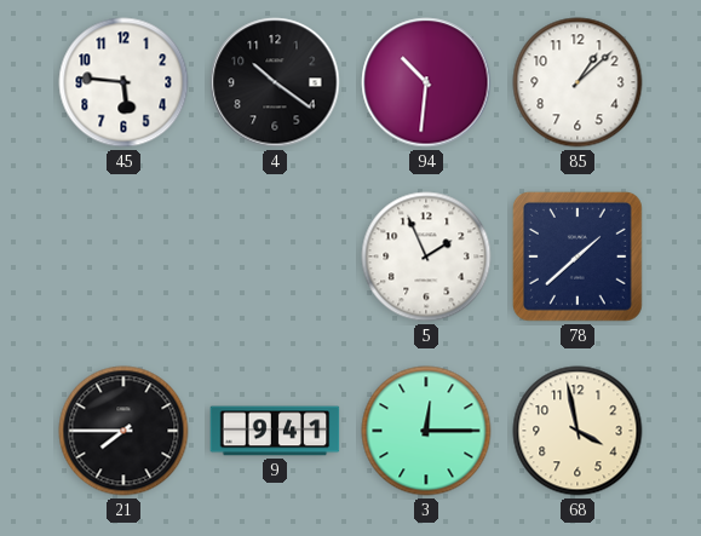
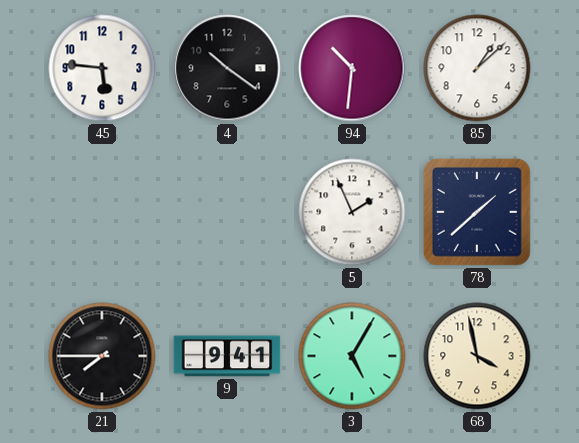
3: 12:15 -> 5:05
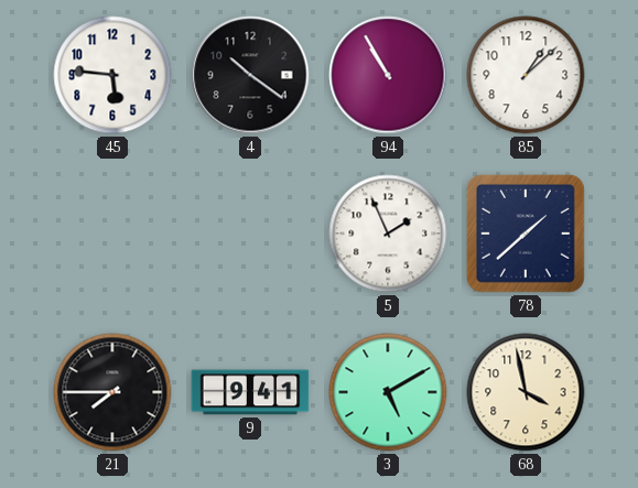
94: 10:31 -> 10:55
3: 5:05 -> 5:10
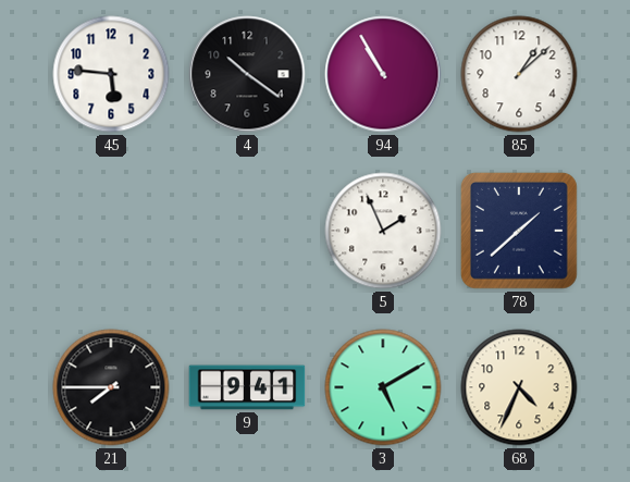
68: 3:58 -> 4:34
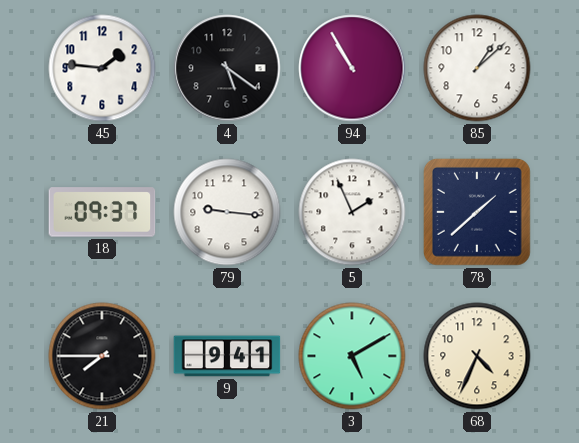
45: 5:46 -> 1:46
4: 10:21 -> 5:21
18: none -> 09:37
79: none -> 9:16
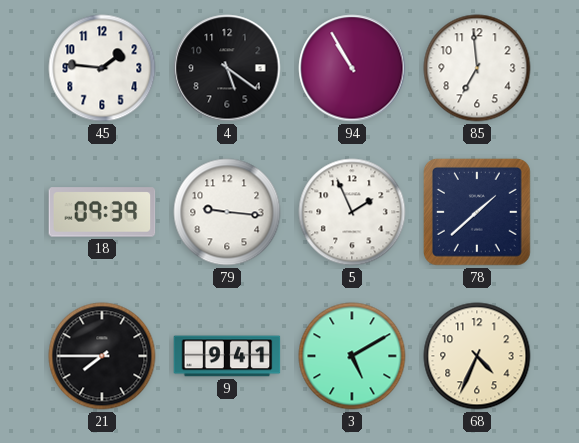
85: 1:08 -> 6:59
18: 09:37 -> 09:39
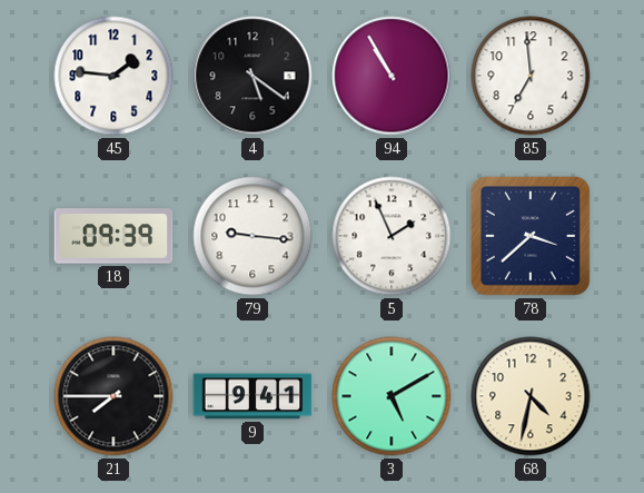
78: 1:38 -> 3:38
68: 4:34 -> 4:32
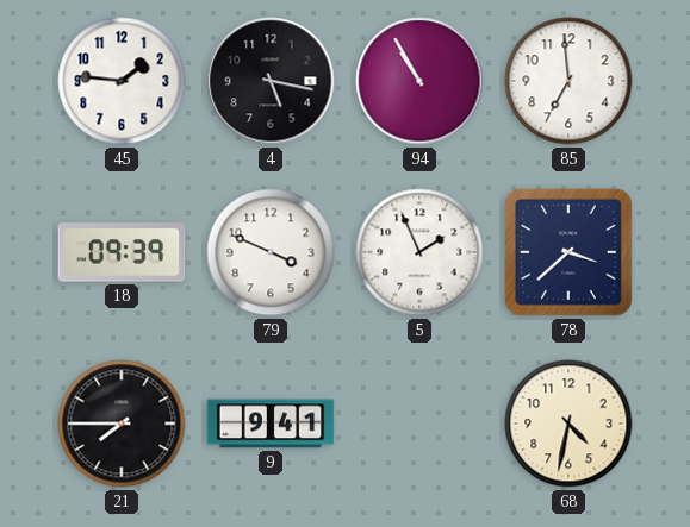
4: 5:21 -> 5:17
79: 9:16 -> 3:49
3: 5:10 -> none
